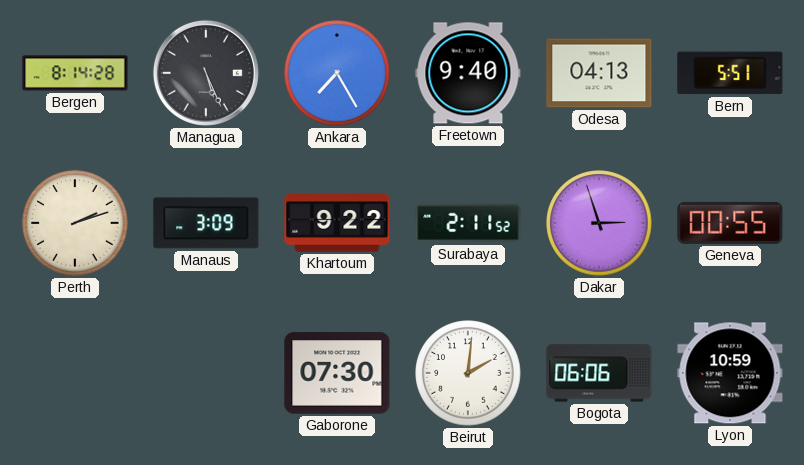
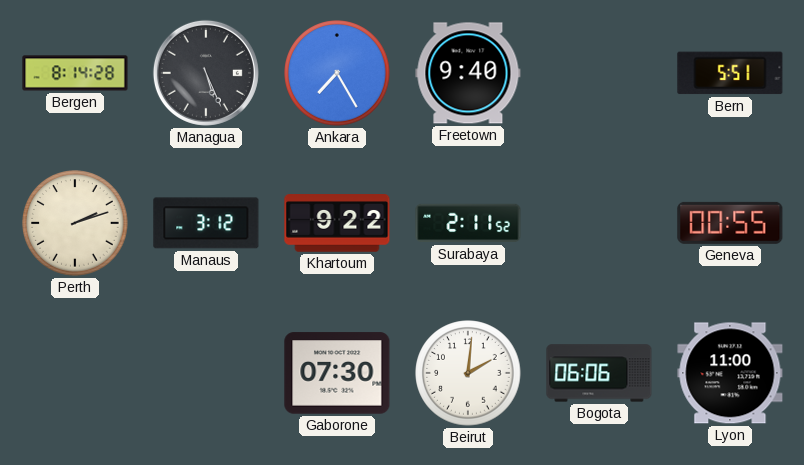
Odesa: 04:13 -> none
Manaus: 3:09 -> 3:12
Dakar: 2:57 -> none
Lyon: 10:59 -> 11:00
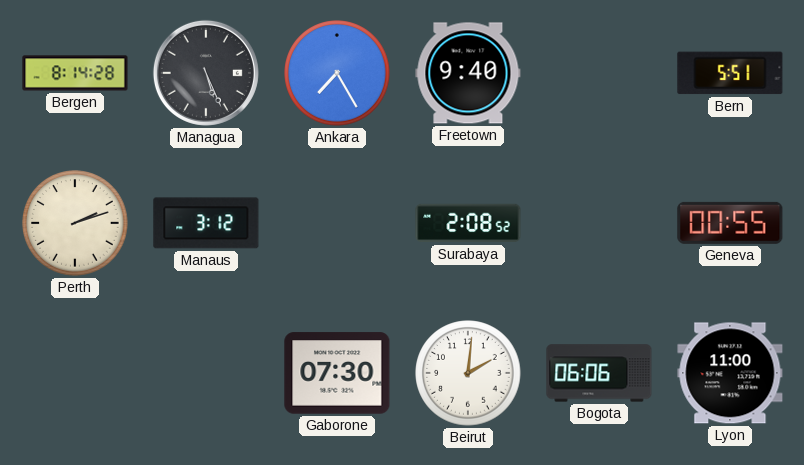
Khartoum: 9:22 -> none
Surabaya: 2:11 -> 2:08
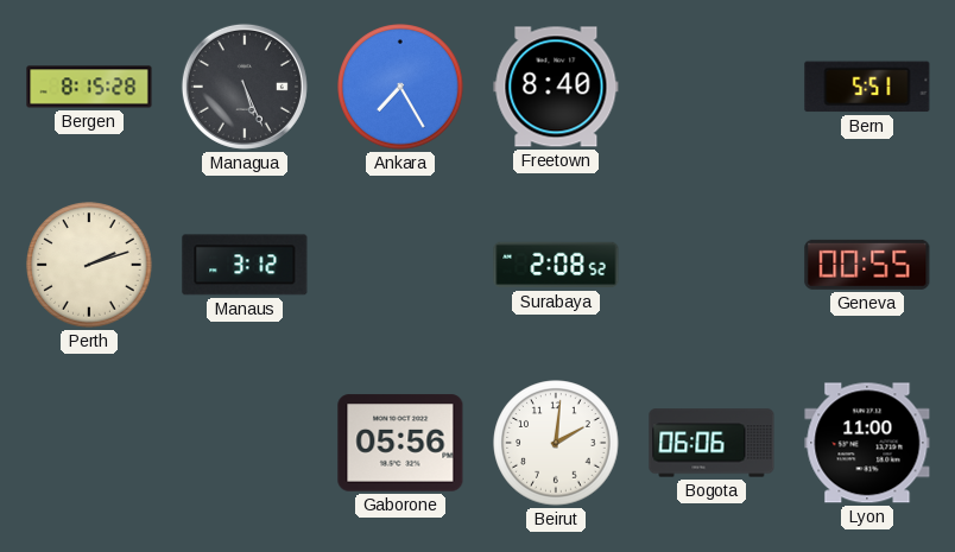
Bergen: 8:14 -> 8:15
Freetown: 9:40 -> 8:40
Gaborone: 07:30 -> 05:56
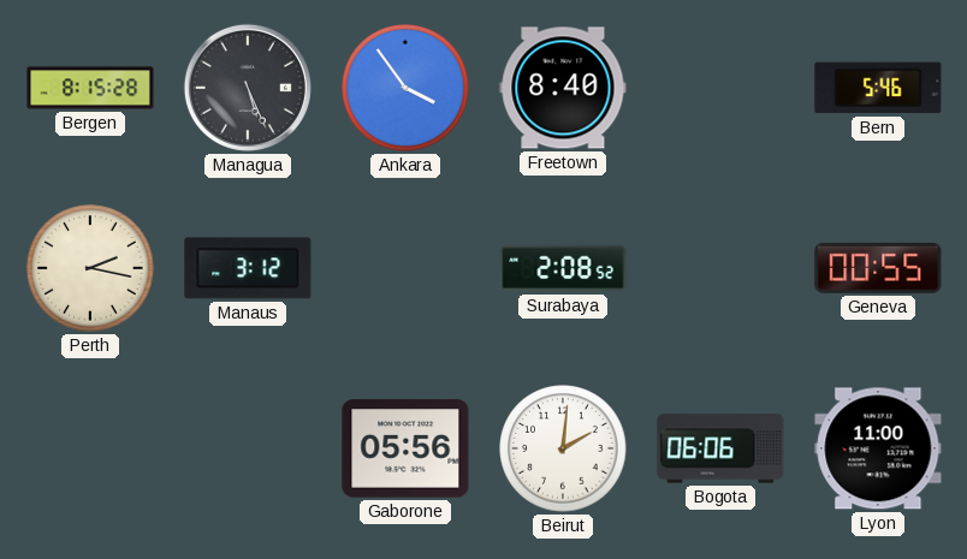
Ankara: 7:25 -> 3:54
Bern: 5:51 -> 5:46
Perth: 2:12 -> 2:17
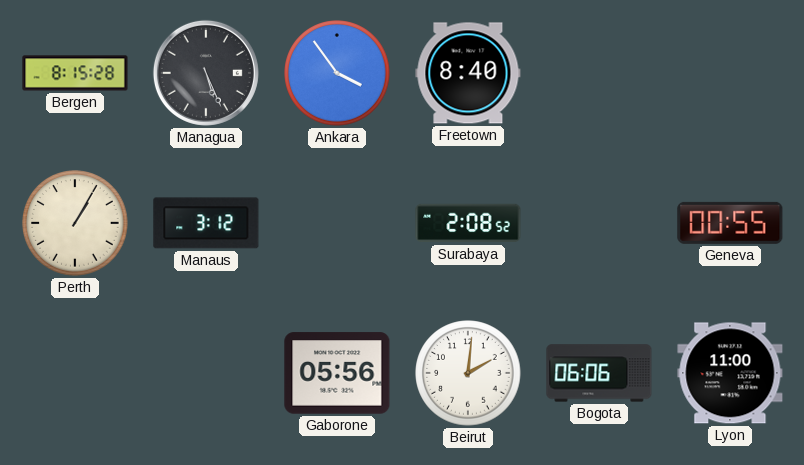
Bern: 5:46 -> none
Perth: 2:17 -> 1:05
